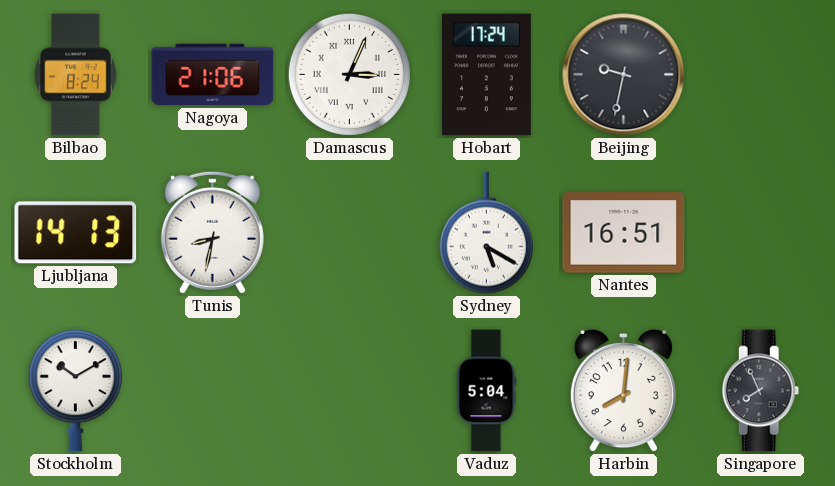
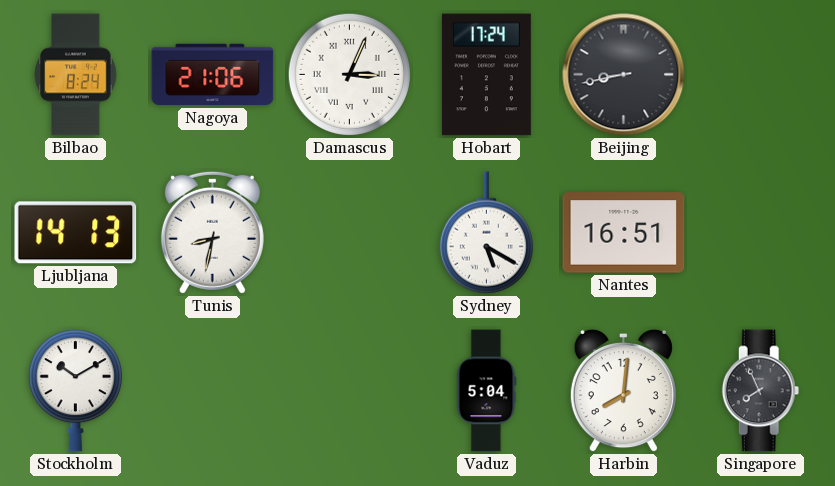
Beijing: 9:32 -> 8:43
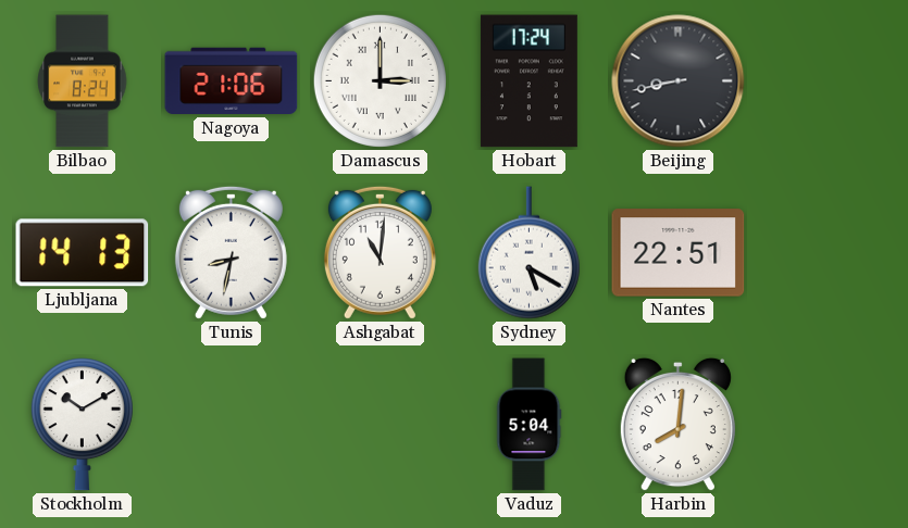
Damascus: 3:04 -> 3:00
Ashgabat: none -> 11:01
Nantes: 16:51 -> 22:51
Singapore: 7:56 -> none
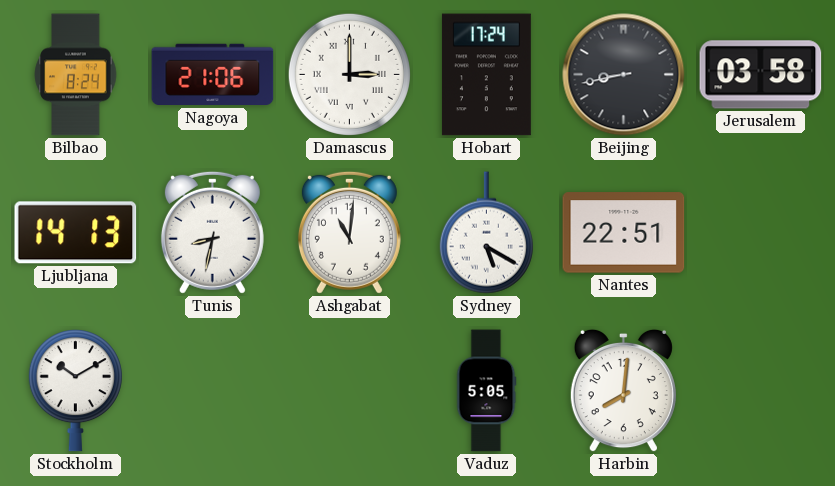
Jerusalem: none -> 03:58
Vaduz: 5:04 -> 5:05
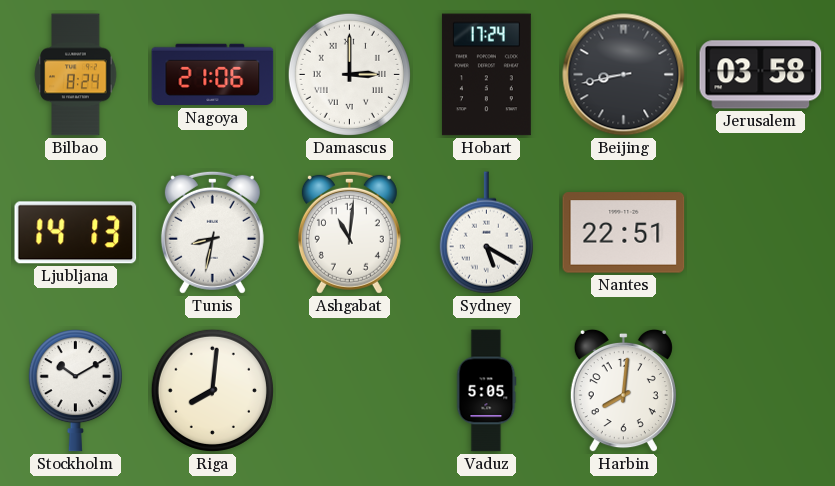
Riga: none -> 8:01
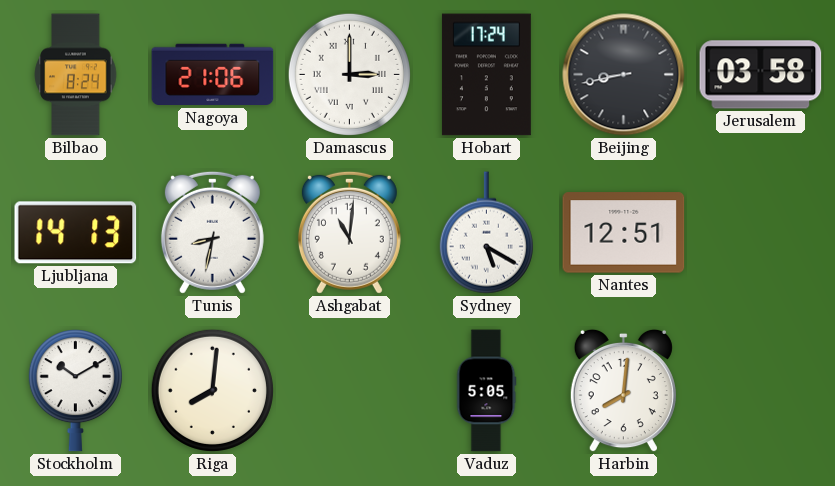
Nantes: 22:51 -> 12:51
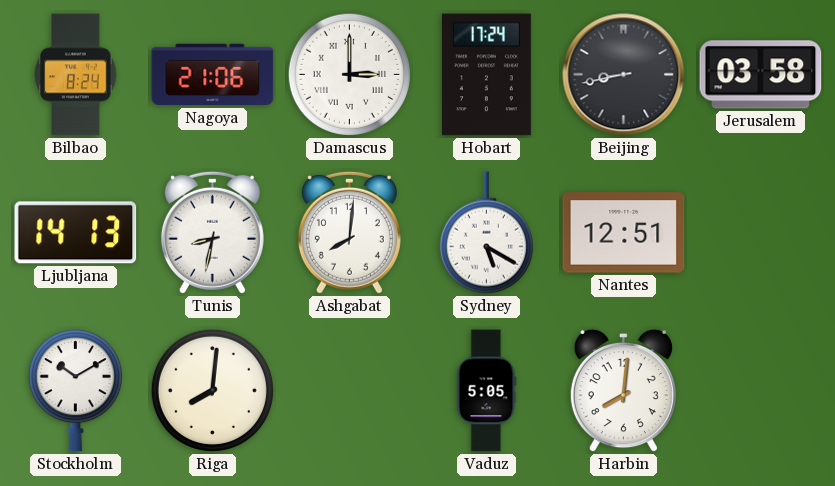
Ashgabat: 11:01 -> 8:01
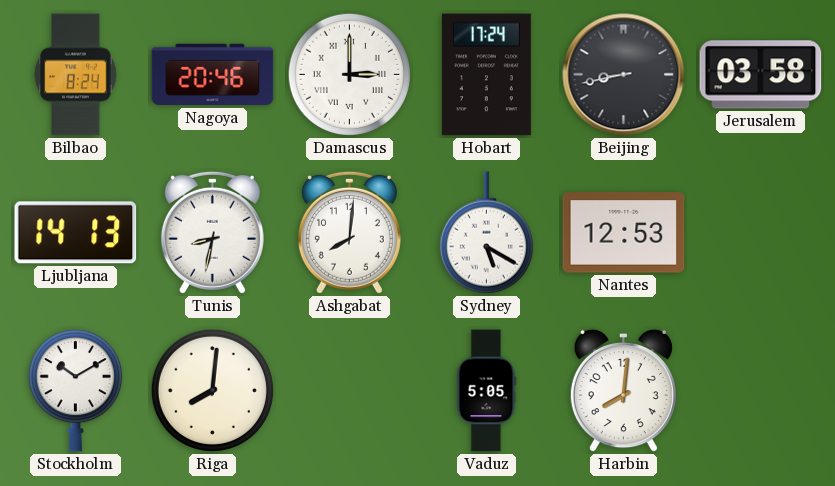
Nagoya: 21:06 -> 20:46
Nantes: 12:51 -> 12:53
